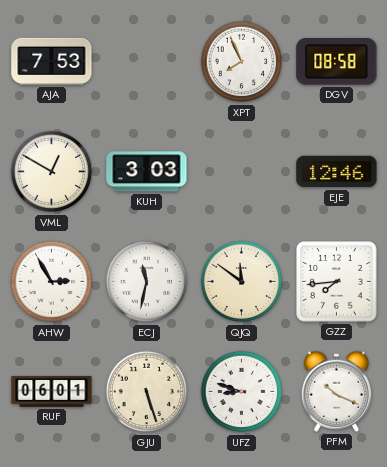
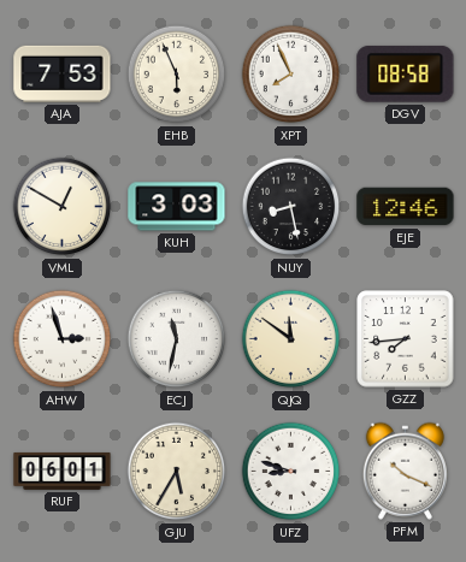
EHB: none -> 5:56
NUY: none -> 8:28
AHW: 2:55 -> 2:57
GJU: 5:27 -> 5:35
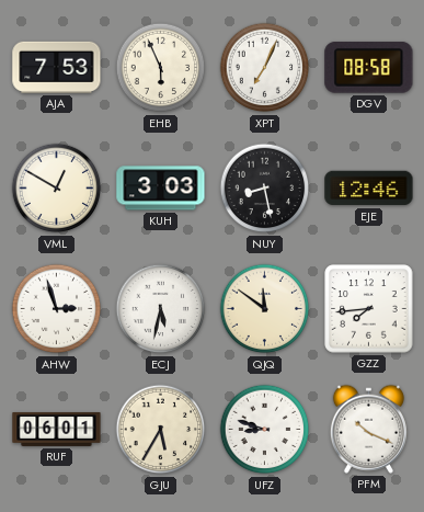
XPT: 7:56 -> 7:04
ECJ: 11:32 -> 5:32
